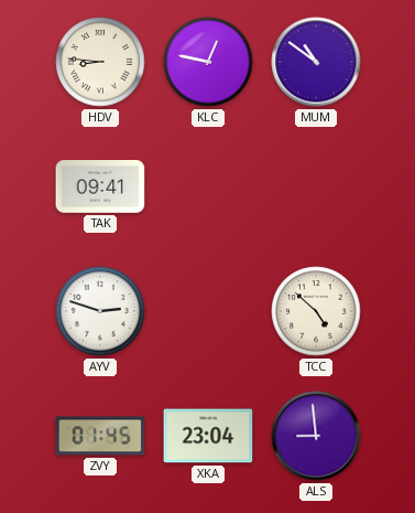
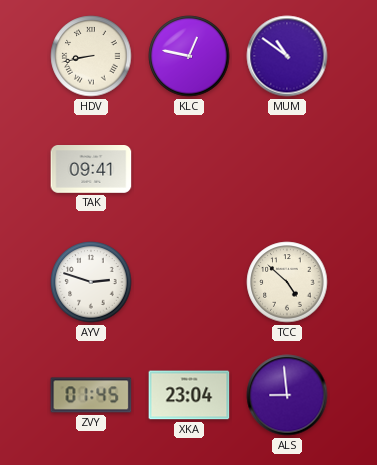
HDV: 8:46 -> 8:43
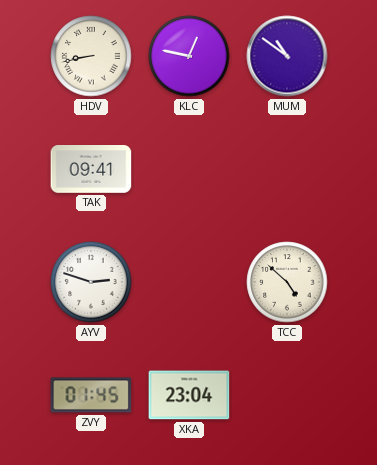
ALS: 8:59 -> none
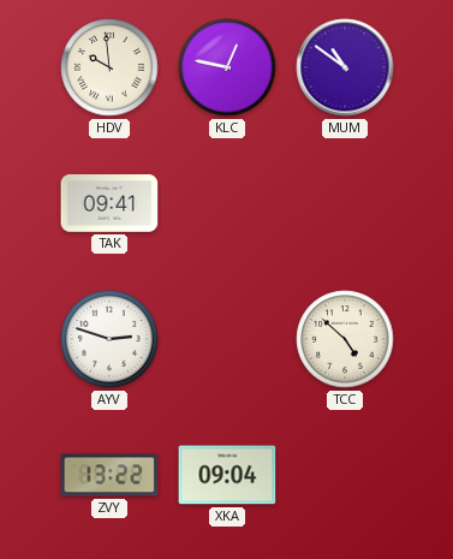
HDV: 8:43 -> 9:59
ZVY: 01:45 -> 13:22
XKA: 23:04 -> 09:04
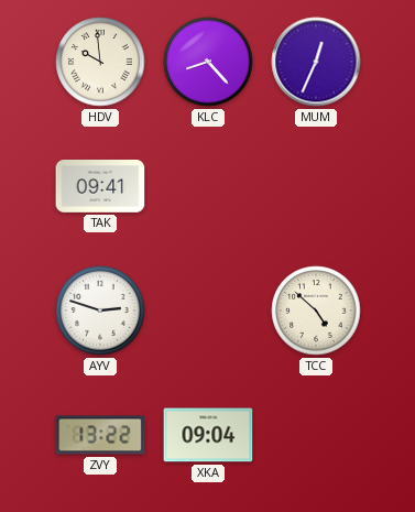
KLC: 12:47 -> 8:23
MUM: 10:51 -> 12:34
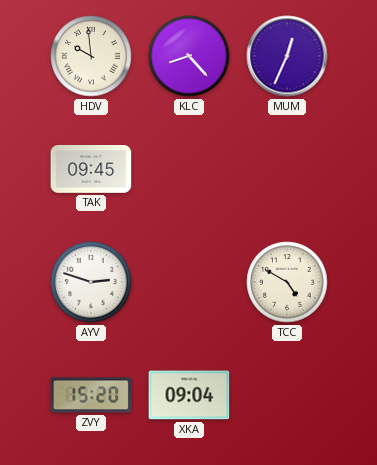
TAK: 09:41 -> 09:45
TCC: 4:52 -> 4:50
ZVY: 13:22 -> 15:20
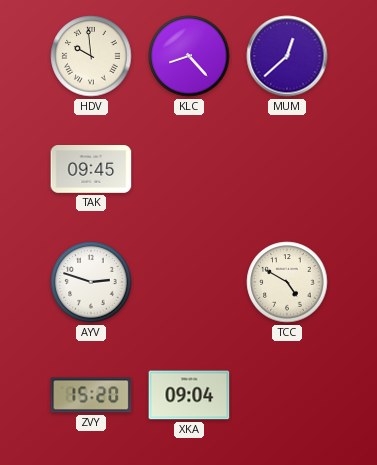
MUM: 12:34 -> 12:38
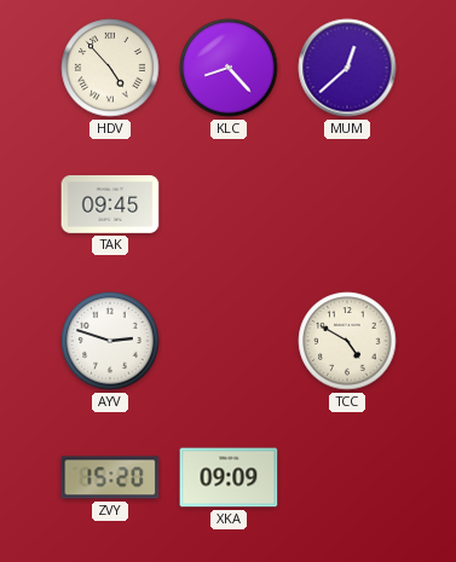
HDV: 9:59 -> 4:53
XKA: 09:04 -> 09:09
